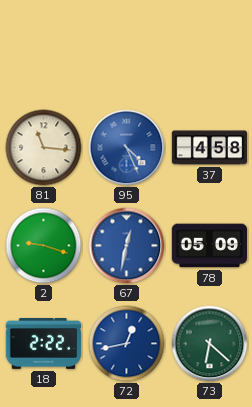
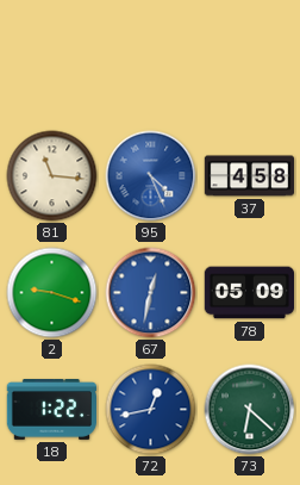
18: 2:22 -> 1:22
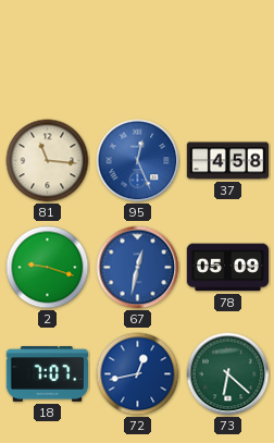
95: 4:26 -> 12:26
18: 1:22 -> 7:07
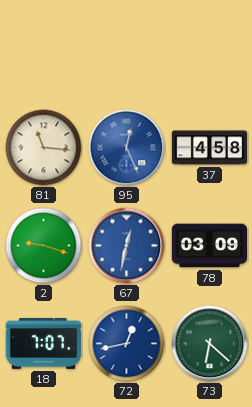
78: 05:09 -> 03:09
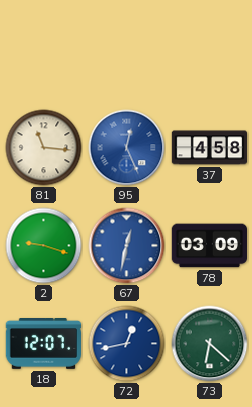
18: 7:07 -> 12:07
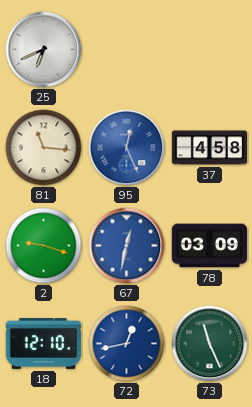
25: none -> 6:41
18: 12:07 -> 12:10
73: 6:22 -> 11:26
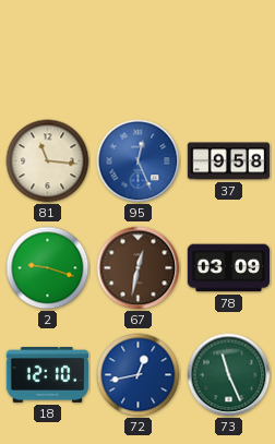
25: 6:41 -> none
37: 4:58 -> 9:58
67 dial: blue -> brown
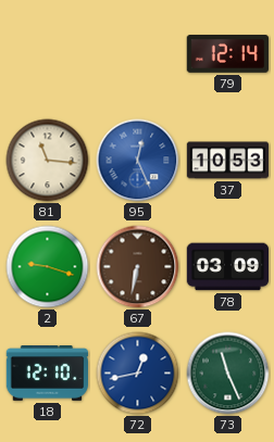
79: none -> 12:14
37: 9:58 -> 10:53
67: 12:32 -> 6:32
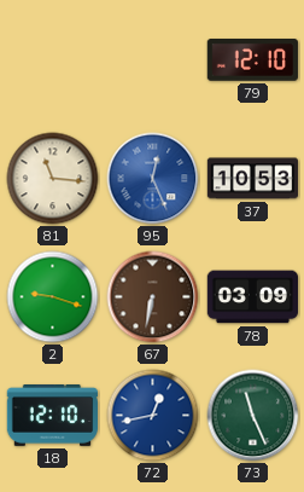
79: 12:14 -> 12:10
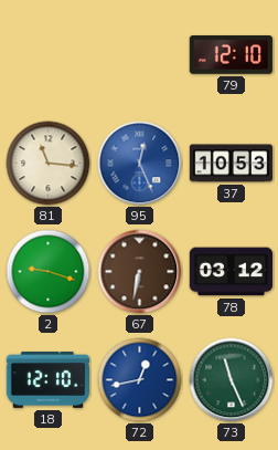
78: 03:09 -> 03:12
